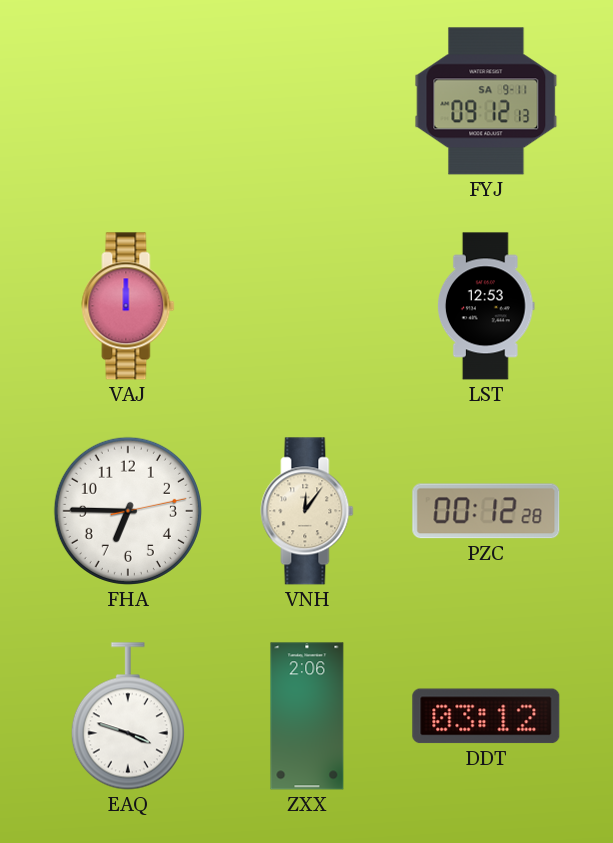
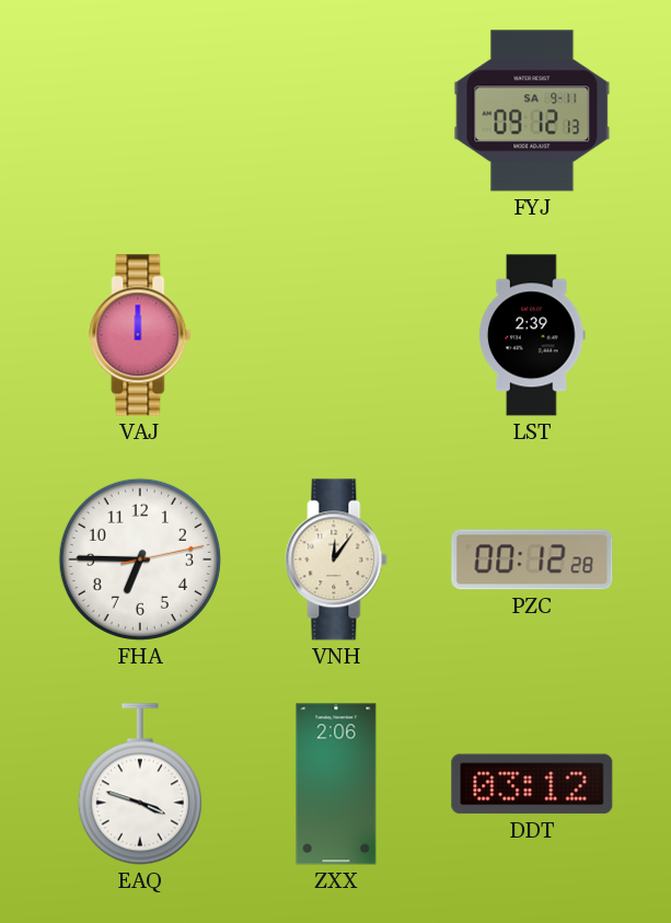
LST: 12:53 -> 2:39
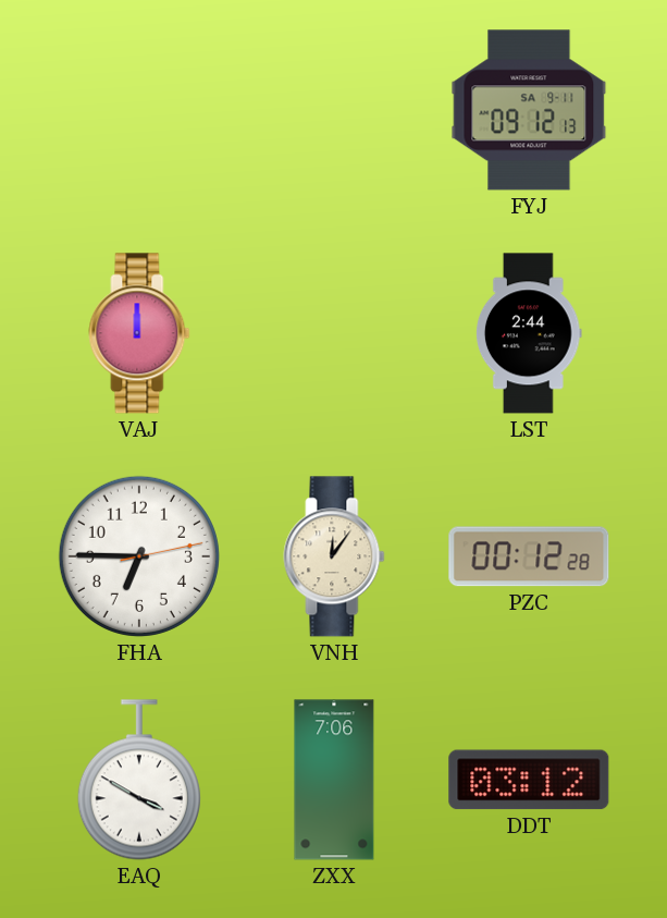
LST: 2:39 -> 2:44
EAQ: 3:48 -> 3:50
ZXX: 2:06 -> 7:06
